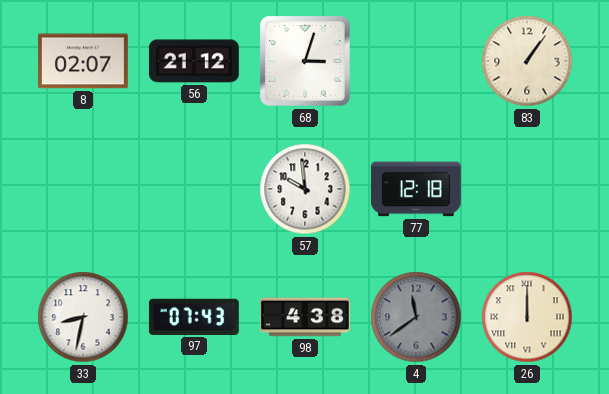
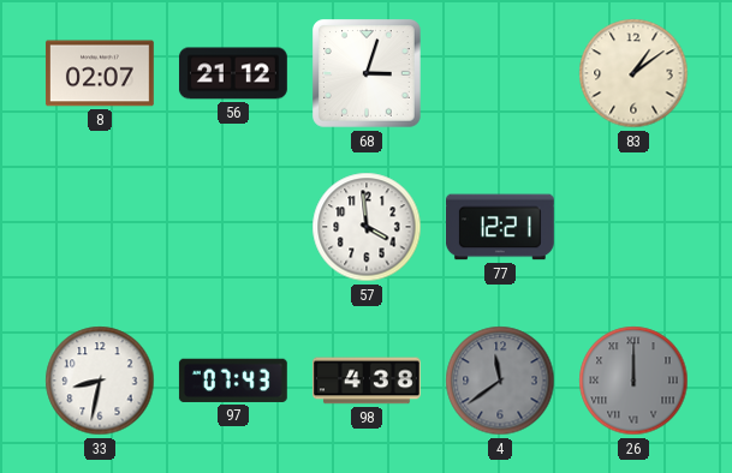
83: 1:06 -> 1:09
57: 9:59 -> 3:59
77: 12:18 -> 12:21
26 dial: cream -> grey
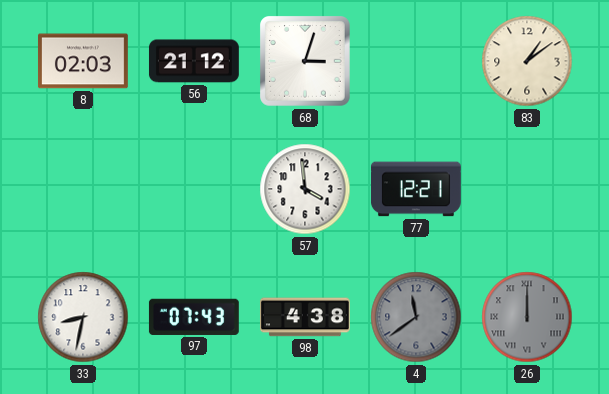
8: 02:07 -> 02:03
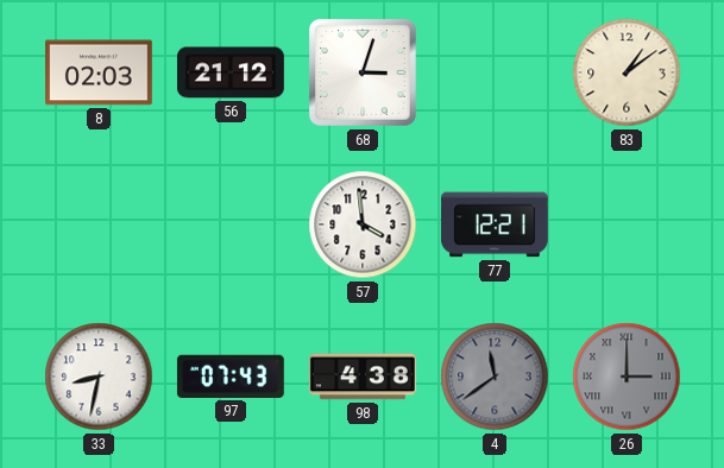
26: 12:00 -> 3:00
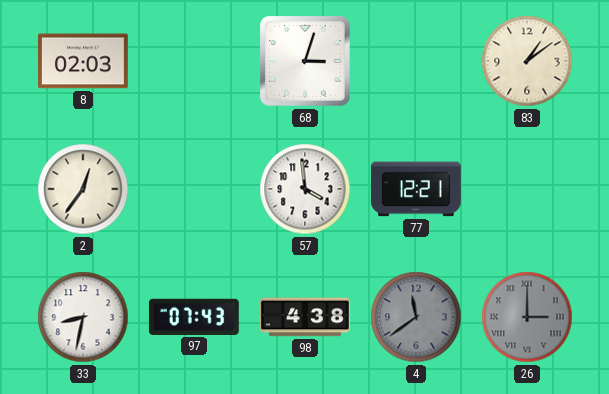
56: 21:12 -> none
2: none -> 12:36
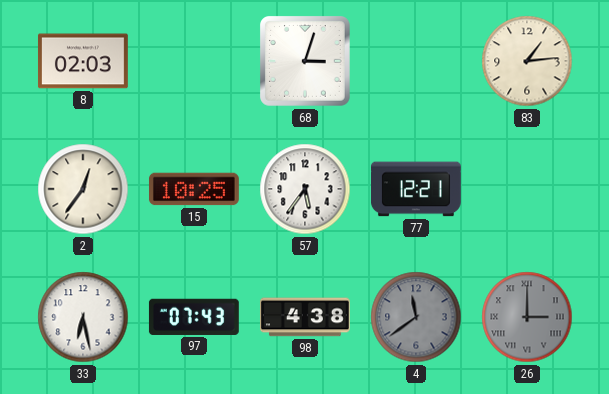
83: 1:09 -> 1:14
15: none -> 10:25
57: 3:59 -> 5:36
33: 8:32 -> 6:28
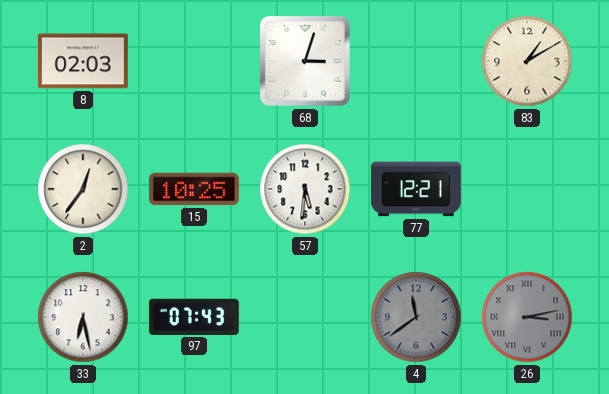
83: 1:14 -> 1:10
57: 5:36 -> 5:31
98: 4:38 -> none
26: 3:00 -> 3:13
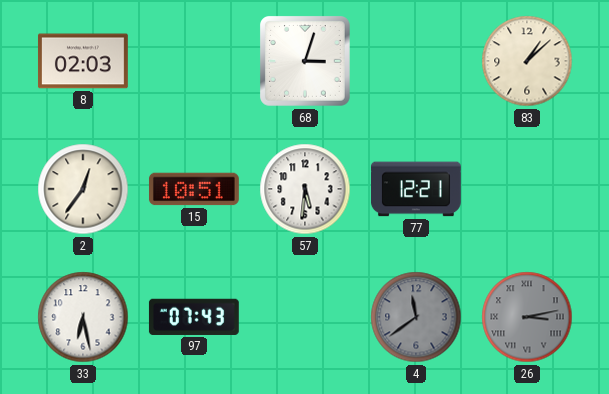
83: 1:10 -> 1:08
15: 10:25 -> 10:51
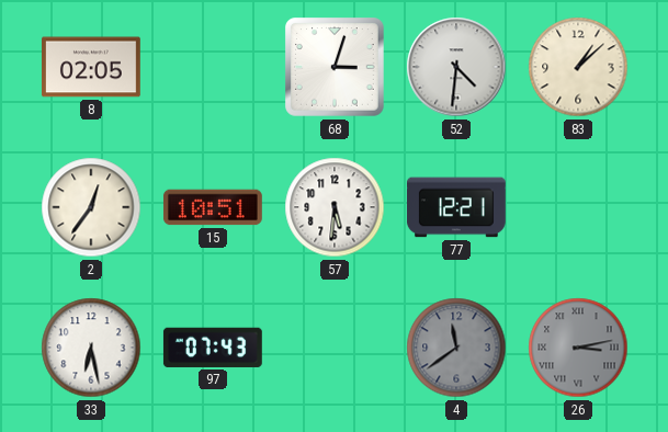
8: 02:03 -> 02:05
52: none -> 4:31
